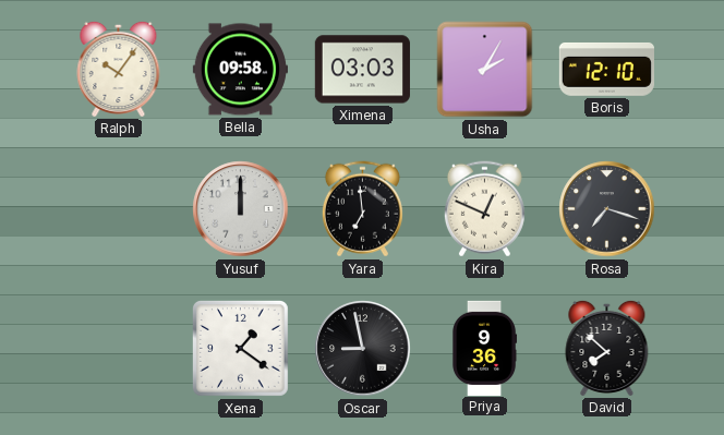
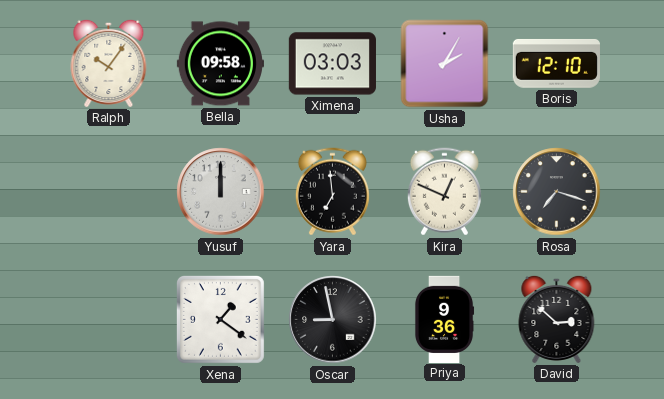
David: 7:52 -> 2:52
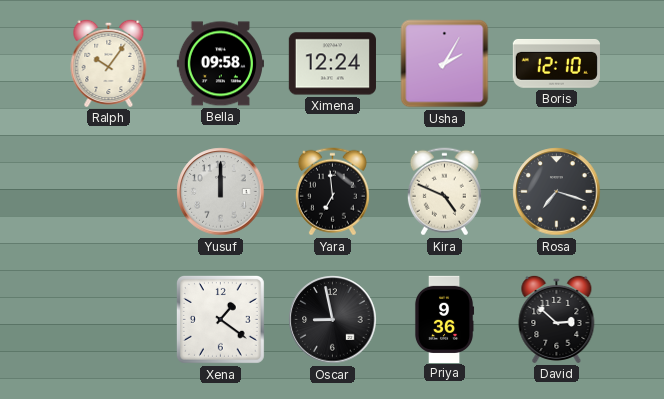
Ximena: 03:03 -> 12:24
Kira: 12:49 -> 4:49
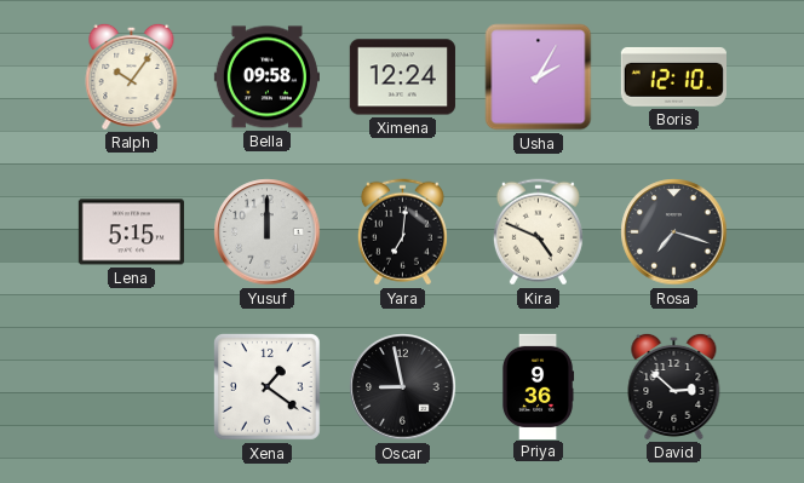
Lena: none -> 5:15
Yara: 6:59 -> 7:01
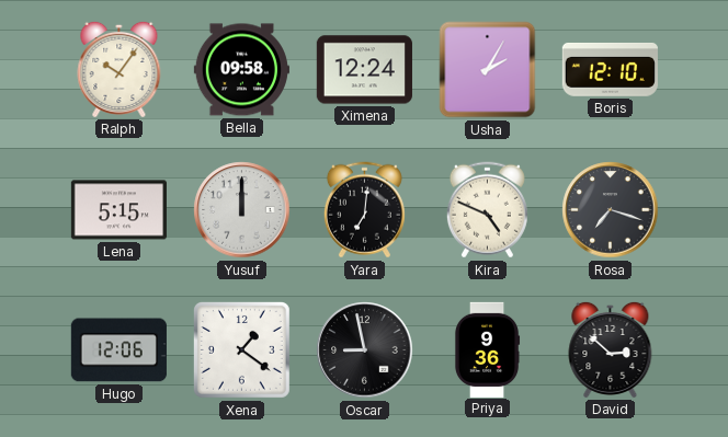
Hugo: none -> 12:06
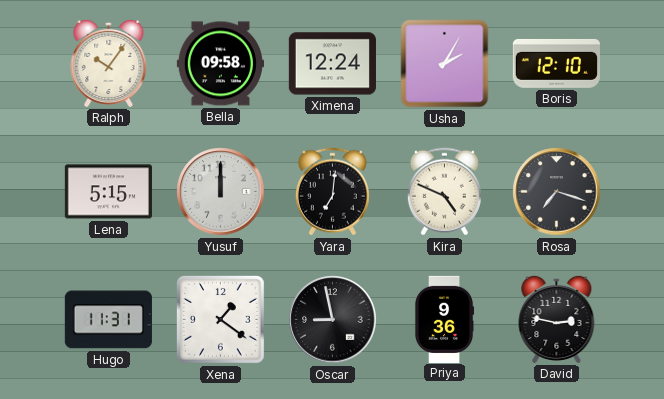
Hugo: 12:06 -> 11:31
David: 2:52 -> 2:47
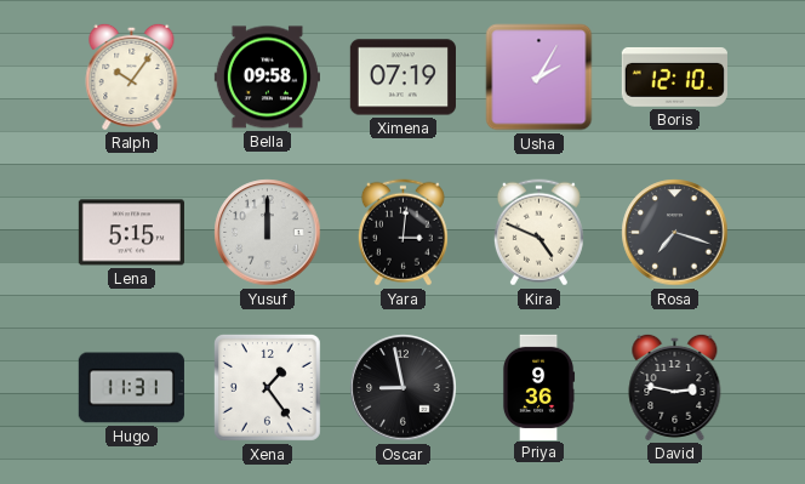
Ximena: 12:24 -> 07:19
Yara: 7:01 -> 3:01
Xena: 1:21 -> 1:24
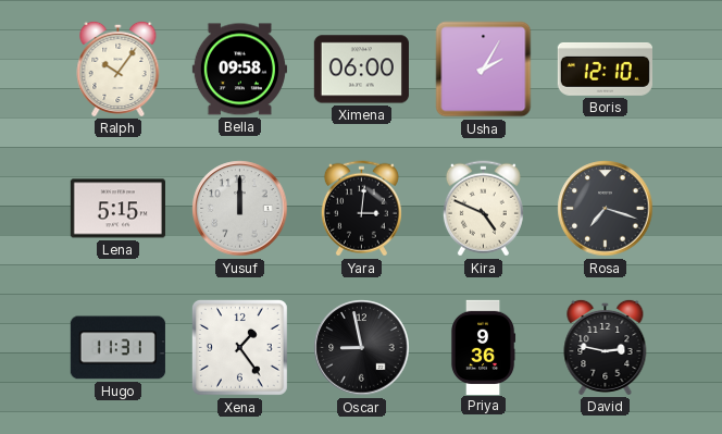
Ximena: 07:19 -> 06:00
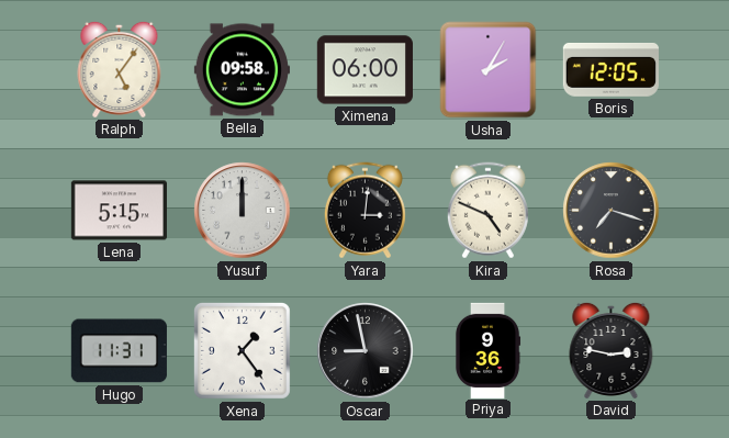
Ralph: 10:06 -> 5:06
Boris: 12:10 -> 12:05
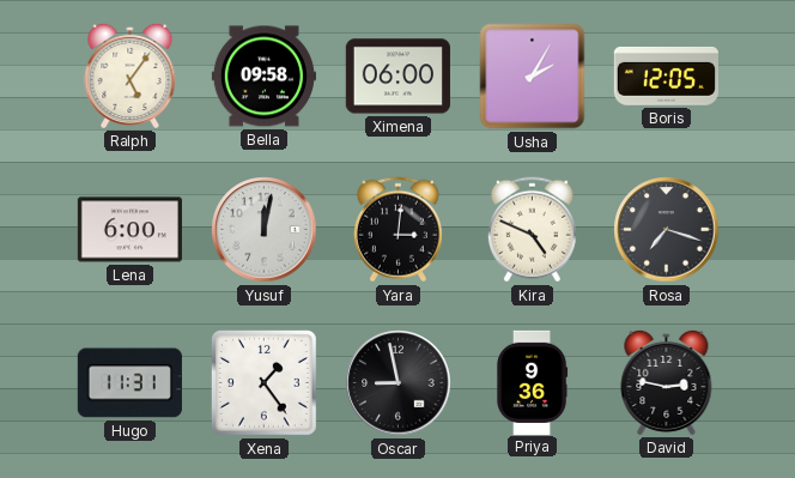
Lena: 5:15 -> 6:00
Yusuf: 12:00 -> 12:02
